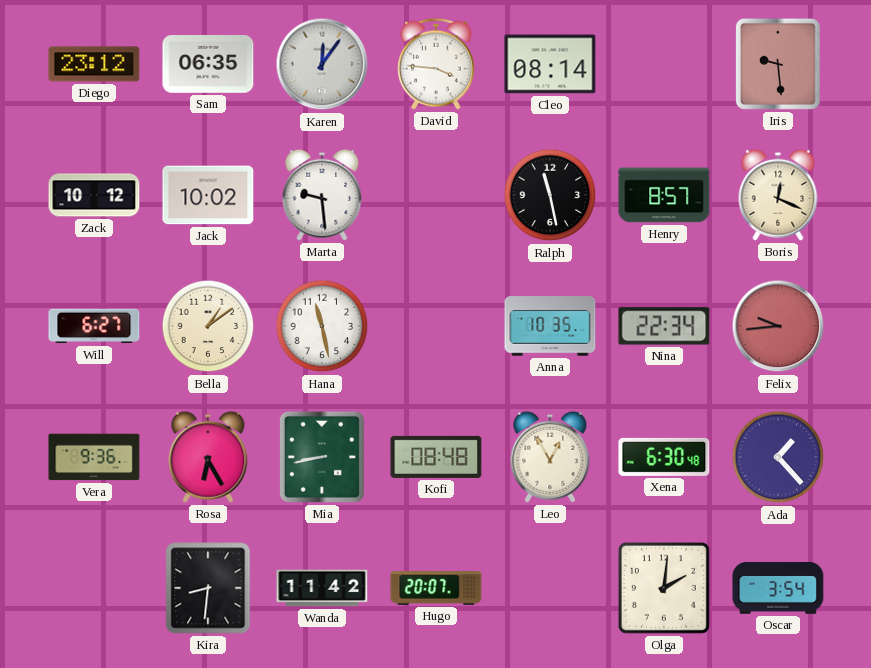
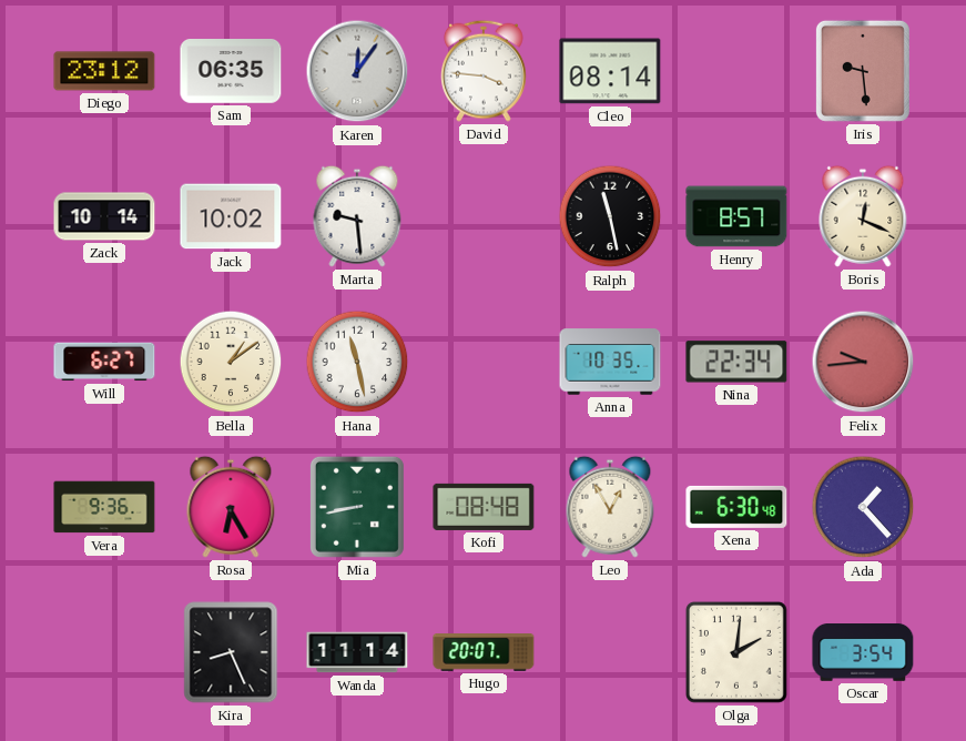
Zack: 10:12 -> 10:14
Kira: 8:31 -> 8:26
Wanda: 11:42 -> 11:14
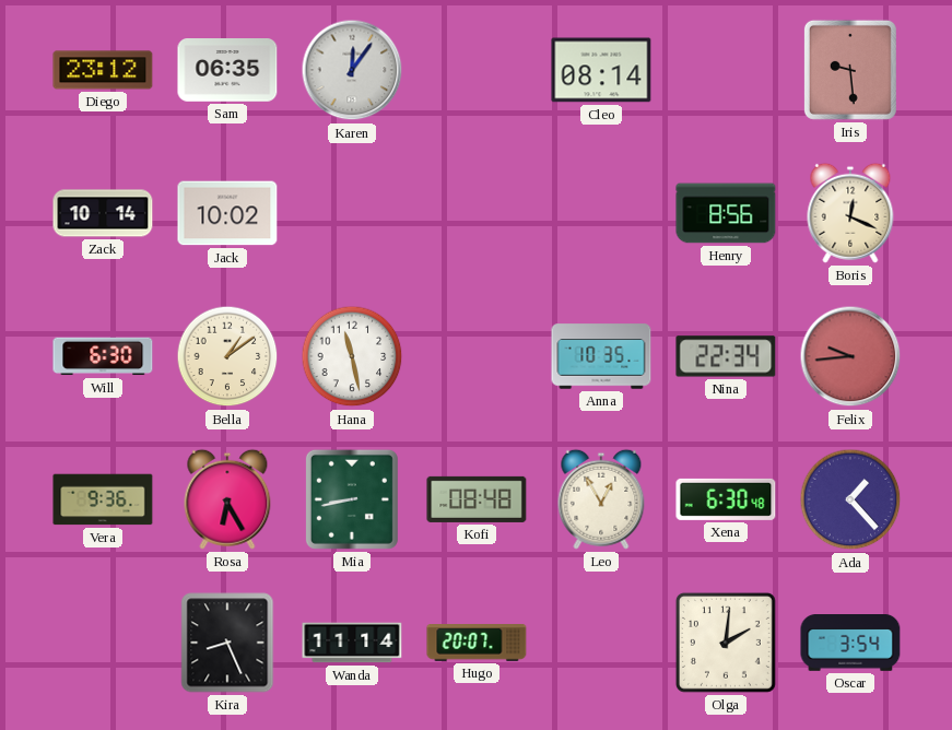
David: 3:46 -> none
Marta: 9:29 -> none
Ralph: 11:28 -> none
Henry: 8:57 -> 8:56
Will: 6:27 -> 6:30
